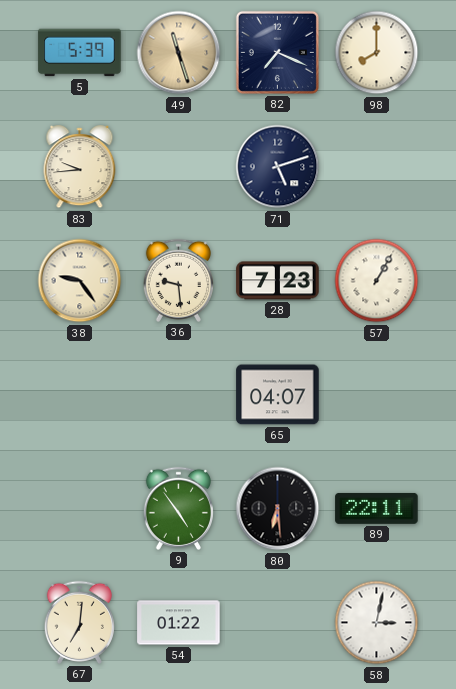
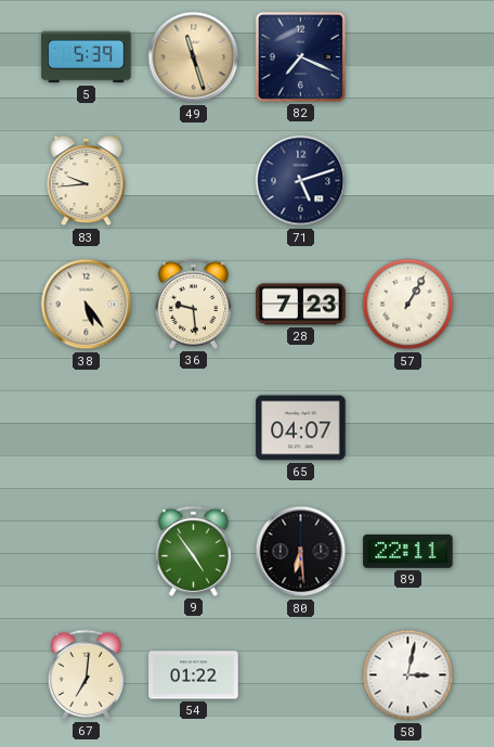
98: 8:00 -> none
38: 9:24 -> 5:24
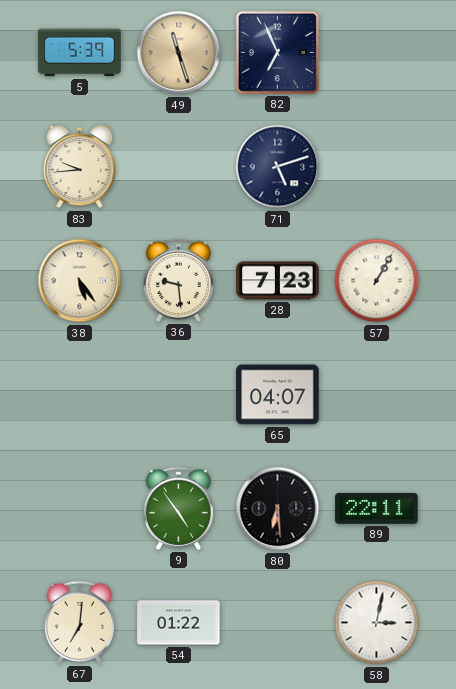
82: 7:19 -> 6:56
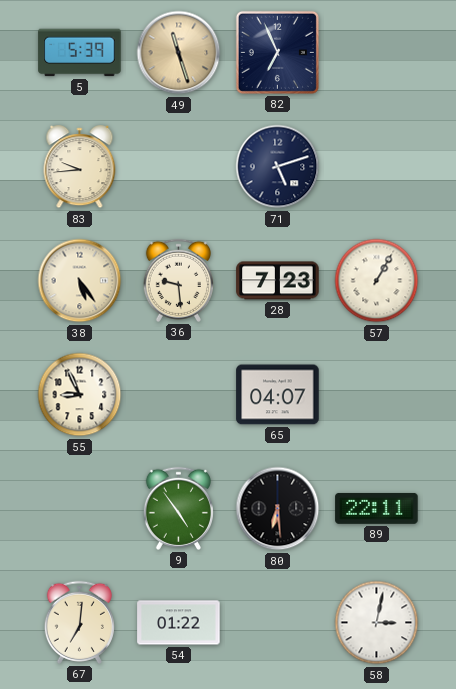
55: none -> 8:56
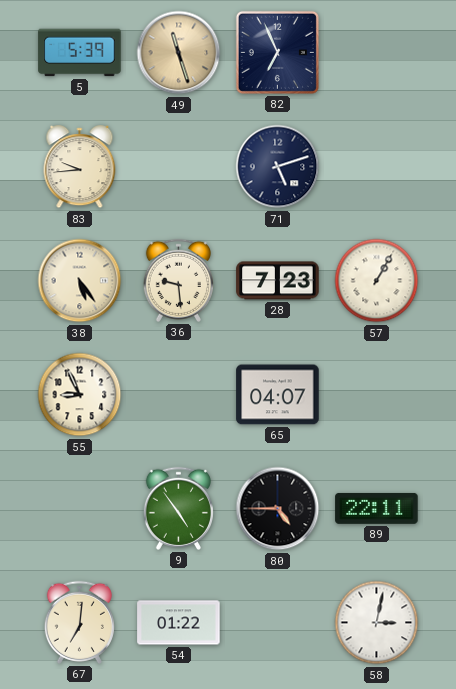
80: 6:29 -> 4:45
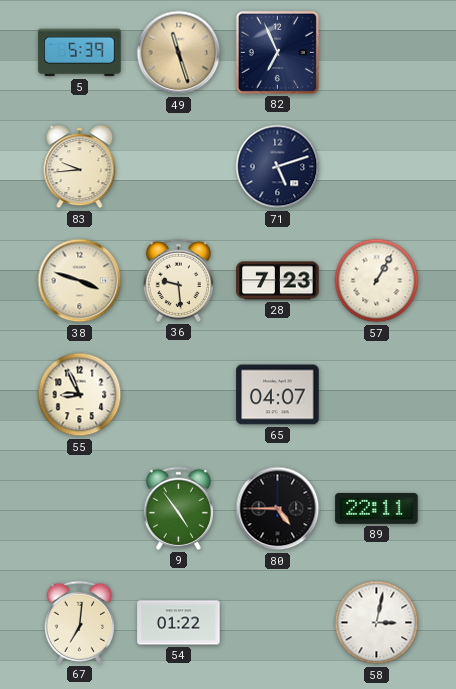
38: 5:24 -> 3:48
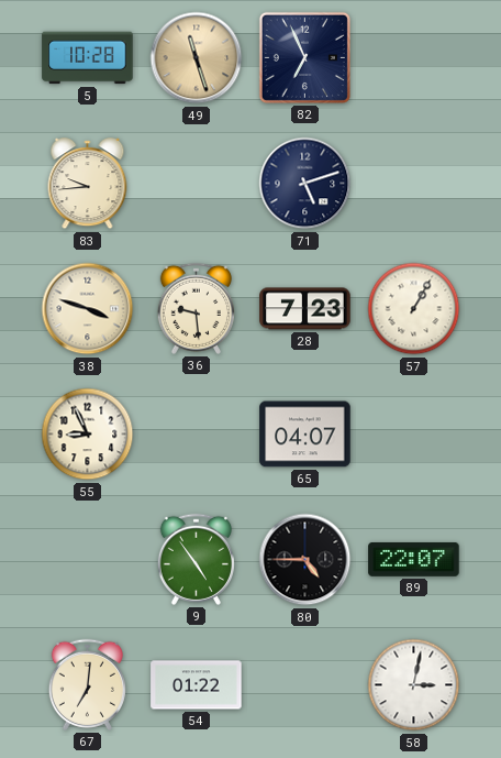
5: 5:39 -> 10:28
89: 22:11 -> 22:07
